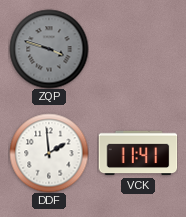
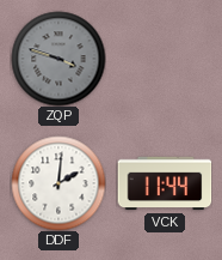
DDF: 1:59 -> 2:01
VCK: 11:41 -> 11:44
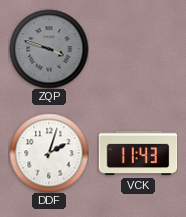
DDF: 2:01 -> 2:03
VCK: 11:44 -> 11:43
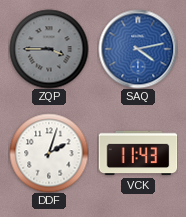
ZQP: 3:48 -> 3:45
SAQ: none -> 4:13
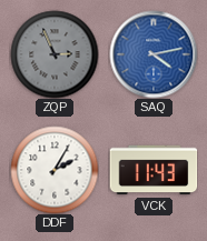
ZQP: 3:45 -> 2:56
DDF: 2:03 -> 2:05
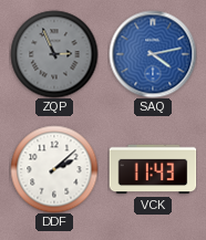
DDF: 2:05 -> 2:08
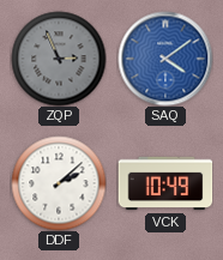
SAQ: 4:13 -> 4:09
VCK: 11:43 -> 10:49
